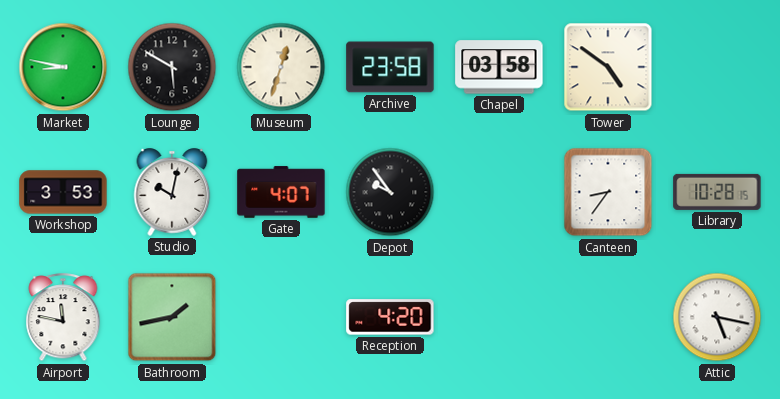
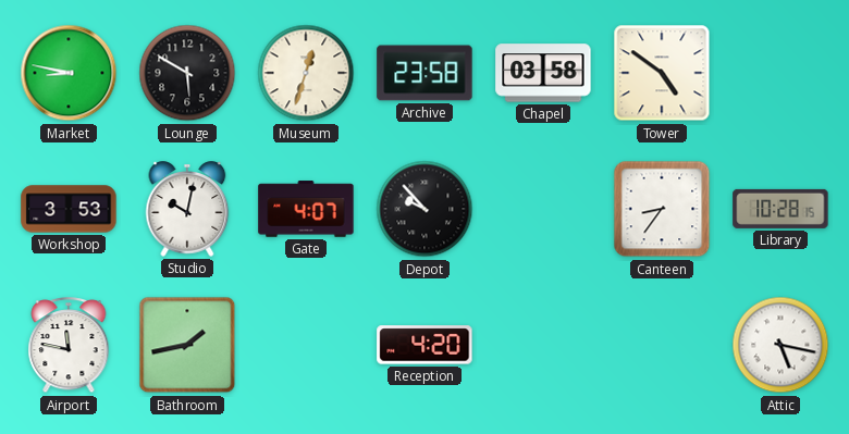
Depot: 9:54 -> 9:53
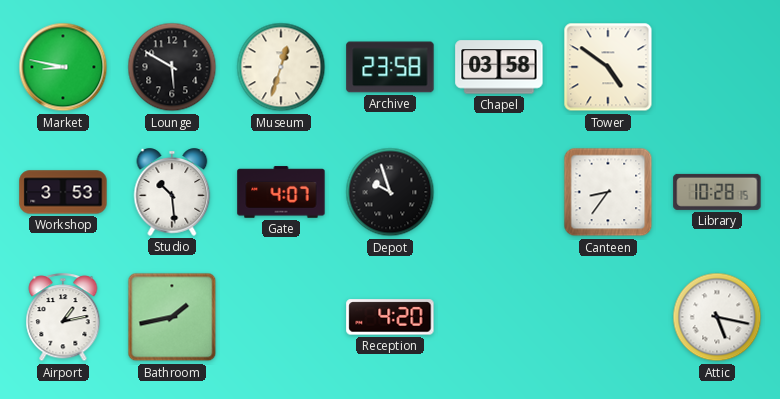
Studio: 10:02 -> 10:29
Depot: 9:53 -> 9:57
Airport: 11:47 -> 1:13
